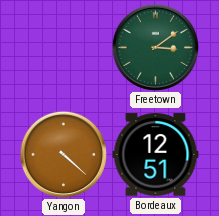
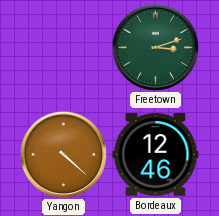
Freetown: 3:09 -> 3:12
Bordeaux: 12:51 -> 12:46
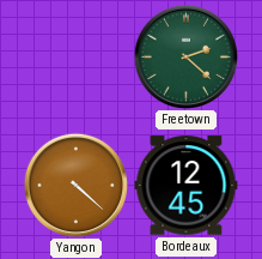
Freetown: 3:12 -> 2:22
Bordeaux: 12:46 -> 12:45
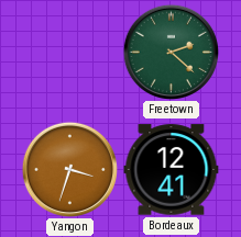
Yangon: 4:22 -> 3:33
Bordeaux: 12:45 -> 12:41
